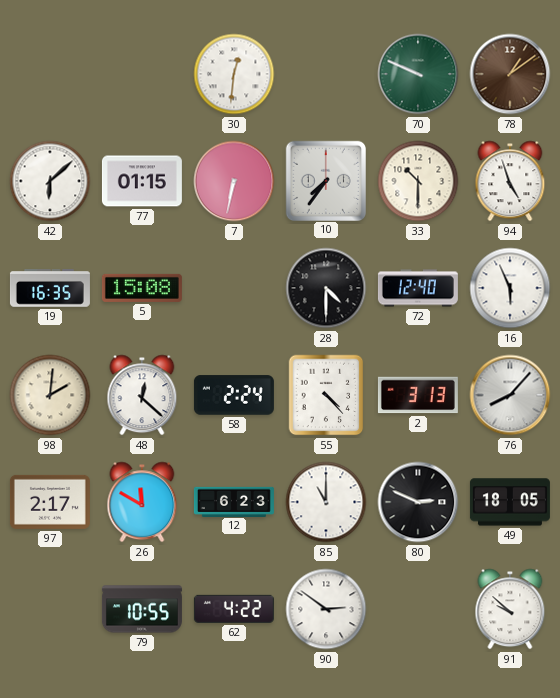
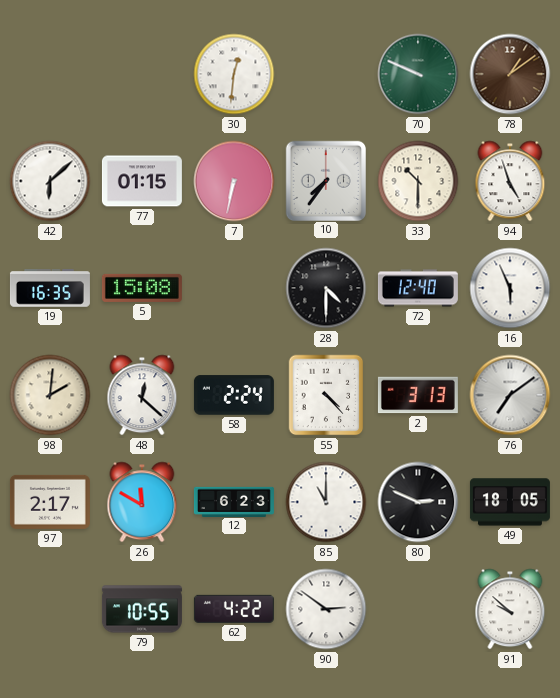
76: 8:07 -> 7:09
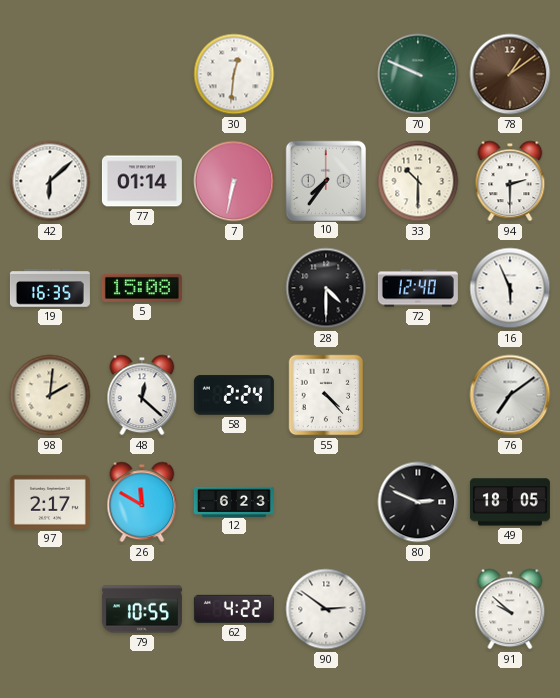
77: 01:15 -> 01:14
94: 4:57 -> 2:30
2: 3:13 -> none
85: 11:00 -> none
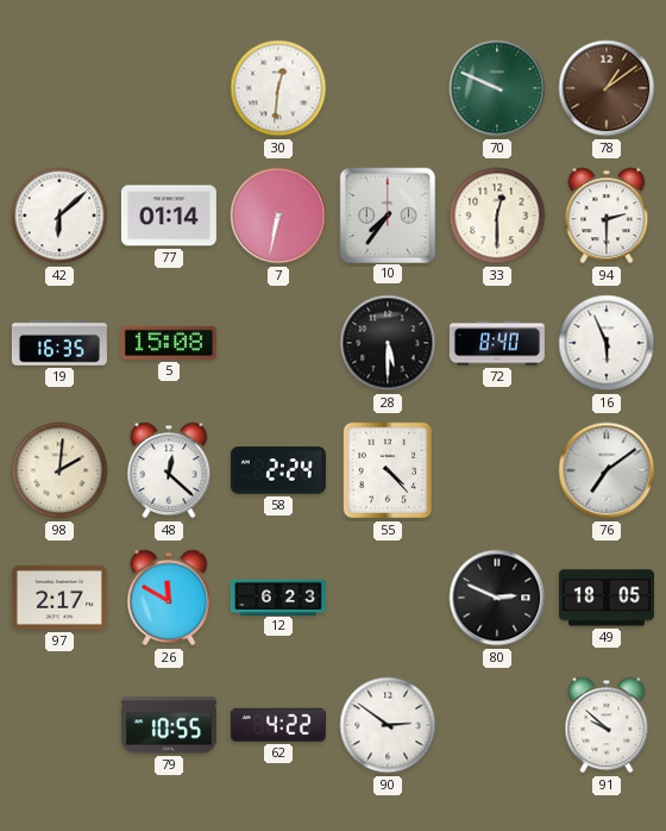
33: 10:30 -> 12:30
28: 4:30 -> 5:30
72: 12:40 -> 8:40
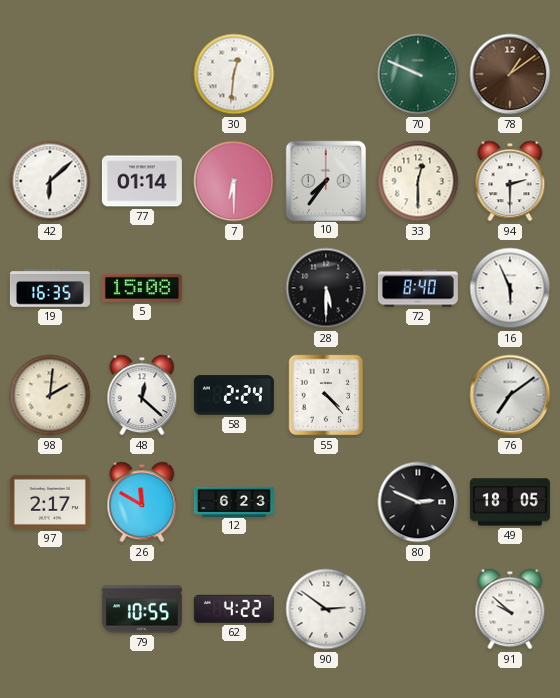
7: 6:32 -> 6:30
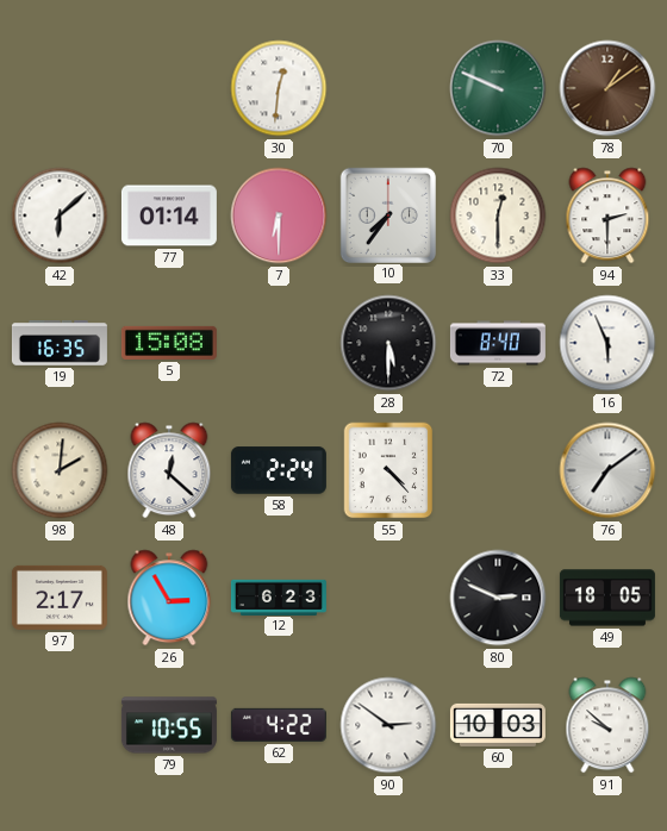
26: 11:50 -> 2:55
60: none -> 10:03
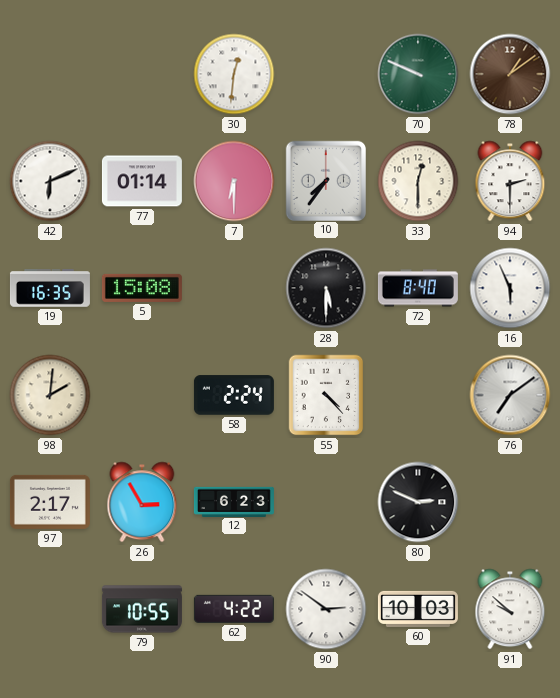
42: 6:08 -> 6:11
48: 12:22 -> none
49: 18:05 -> none
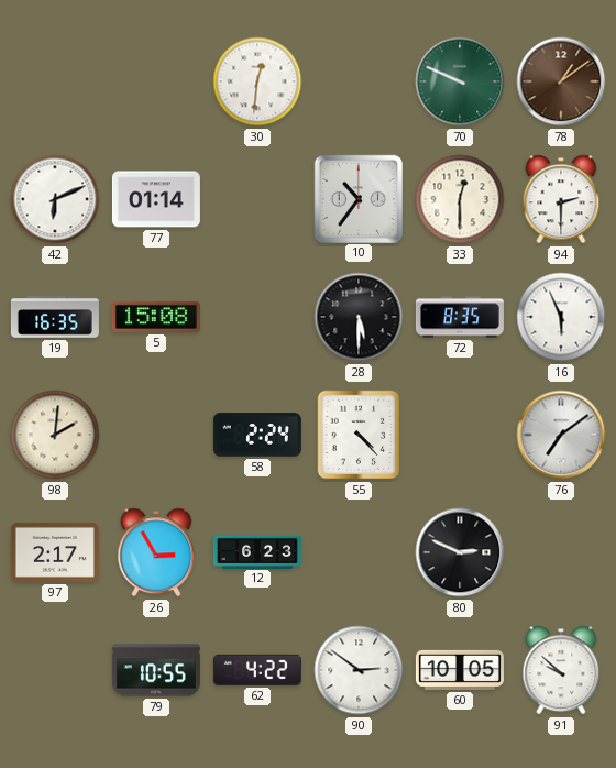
7: 6:30 -> none
10: 7:36 -> 10:36
72: 8:40 -> 8:35
60: 10:03 -> 10:05
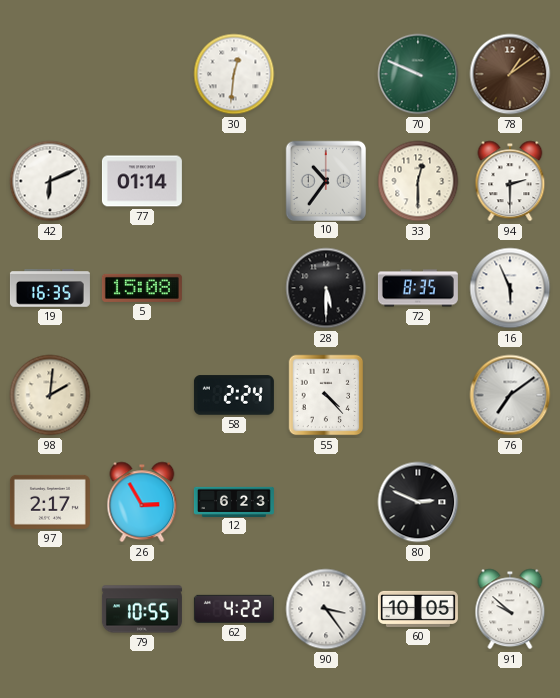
90: 2:51 -> 3:24
